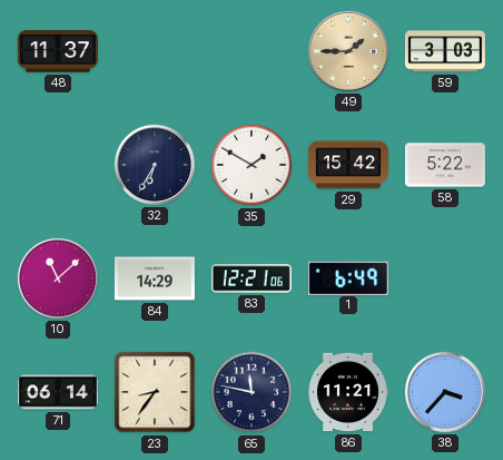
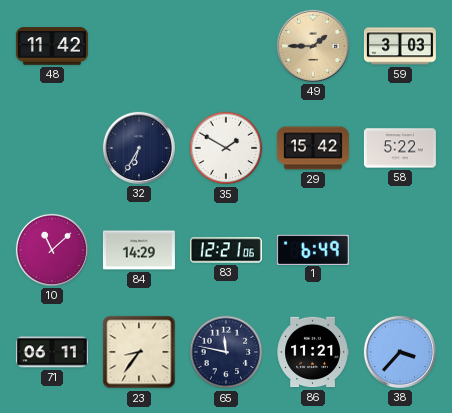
48: 11:37 -> 11:42
71: 06:14 -> 06:11
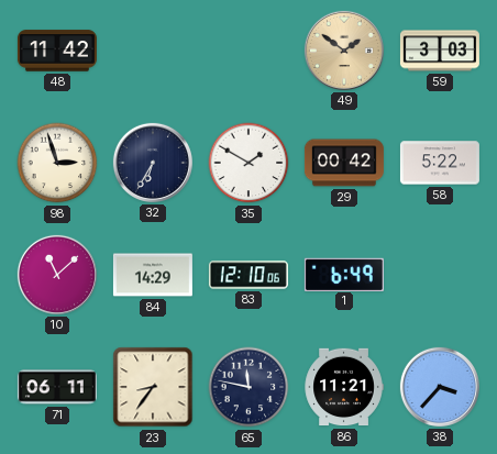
49: 1:45 -> 1:51
98: none -> 2:57
29: 15:42 -> 00:42
83: 12:21 -> 12:10
